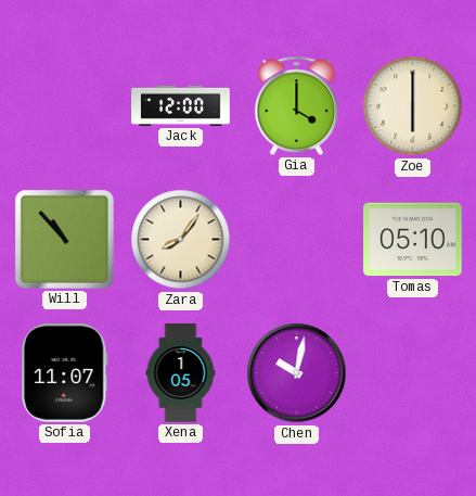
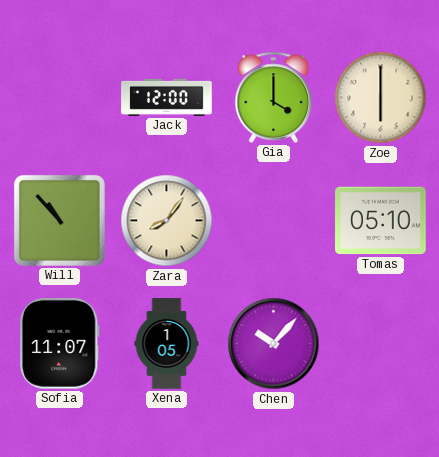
Chen: 10:02 -> 10:07
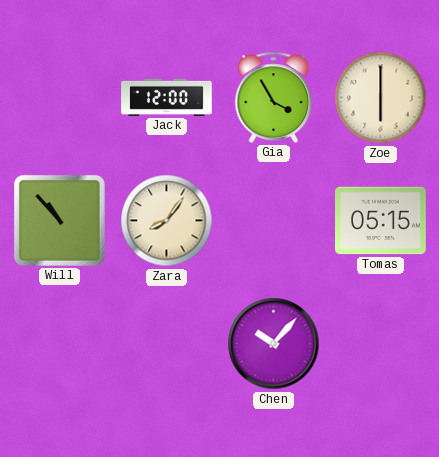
Gia: 4:00 -> 3:55
Tomas: 05:10 -> 05:15
Sofia: 11:07 -> none
Xena: 1:05 -> none
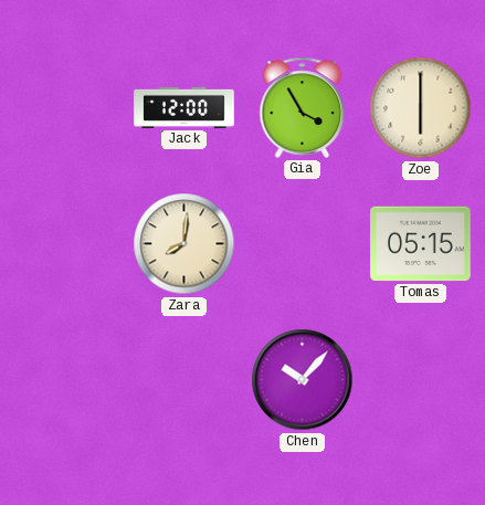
Will: 10:53 -> none
Zara: 8:06 -> 8:01
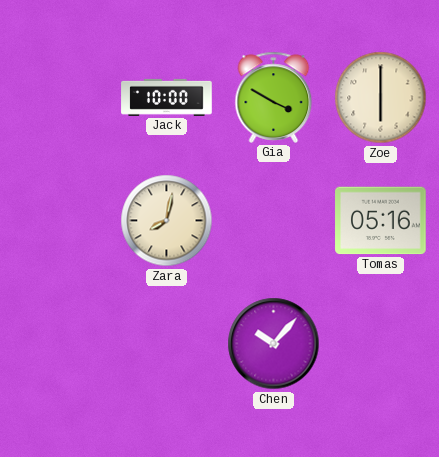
Jack: 12:00 -> 10:00
Gia: 3:55 -> 3:50
Zara: 8:01 -> 8:02
Tomas: 05:15 -> 05:16
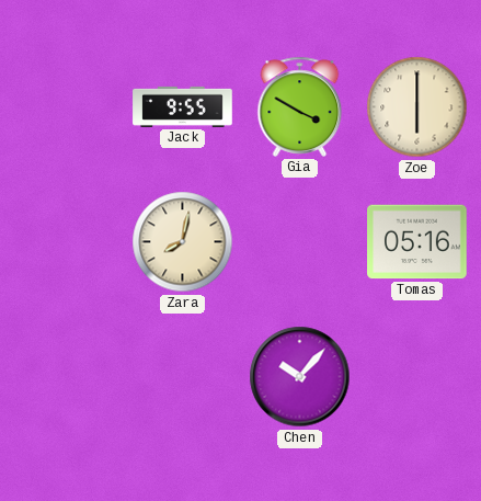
Jack: 10:00 -> 9:55
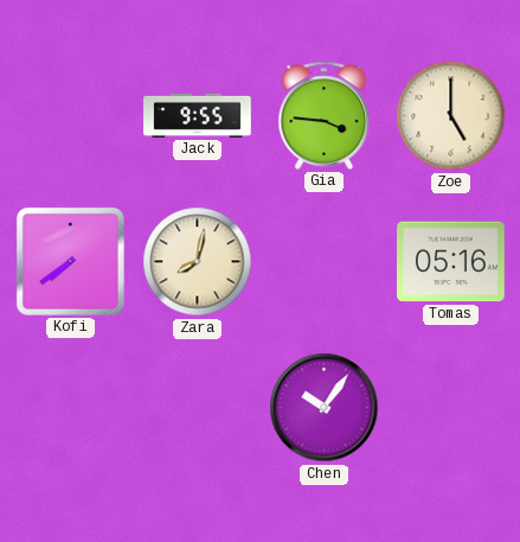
Gia: 3:50 -> 3:46
Zoe: 6:00 -> 5:00
Kofi: none -> 7:39
Chen: 10:07 -> 10:06
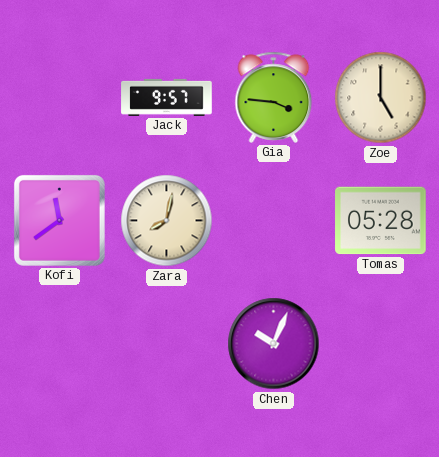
Jack: 9:55 -> 9:57
Kofi: 7:39 -> 11:39
Tomas: 05:16 -> 05:28
Chen: 10:06 -> 10:04
